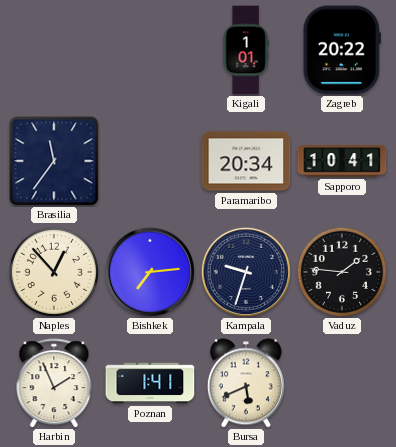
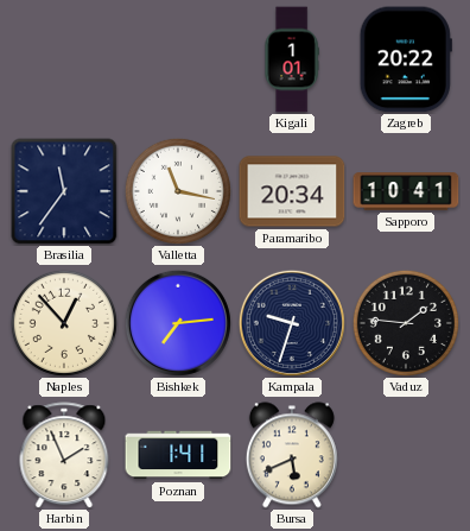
Valletta: none -> 11:17
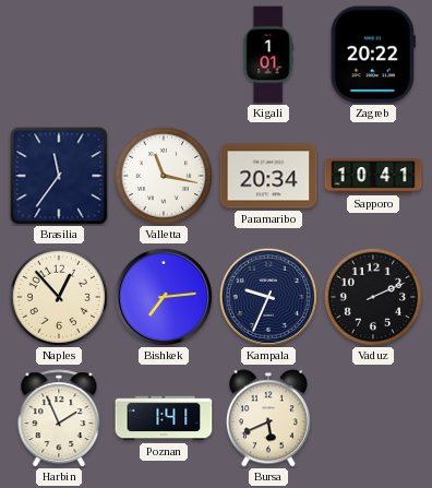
Kampala: 9:33 -> 9:34
Vaduz: 1:46 -> 2:11
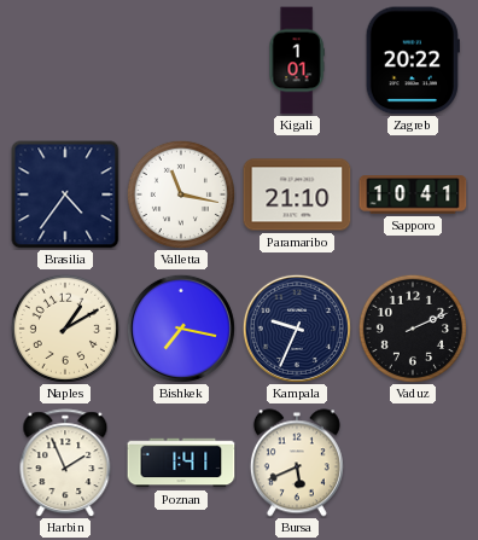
Brasilia: 11:36 -> 4:36
Paramaribo: 20:34 -> 21:10
Naples: 12:53 -> 1:10
Bishkek: 7:14 -> 7:17
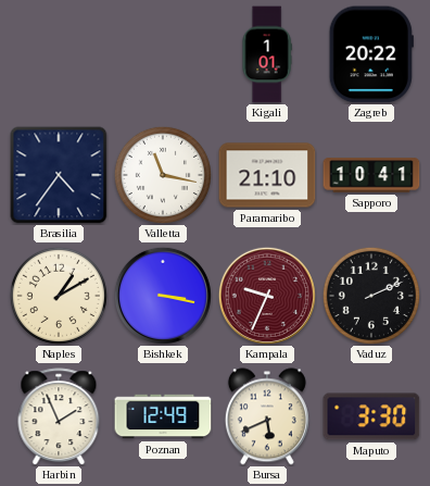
Bishkek: 7:17 -> 3:17
Kampala dial: navy -> burgundy
Poznan: 1:41 -> 12:49
Maputo: none -> 3:30
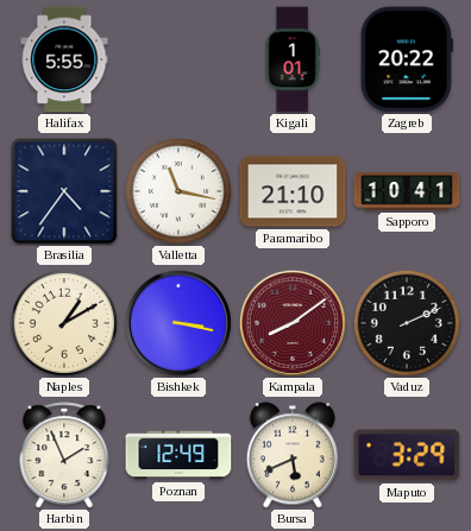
Halifax: none -> 5:55
Kampala: 9:34 -> 8:09
Maputo: 3:30 -> 3:29
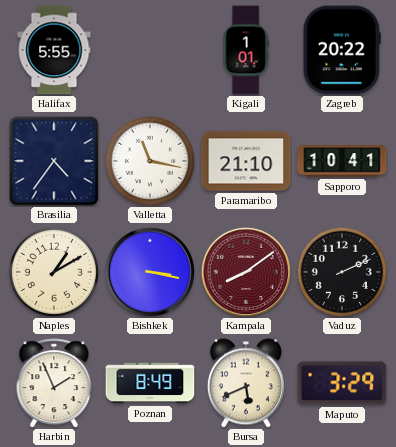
Poznan: 12:49 -> 8:49
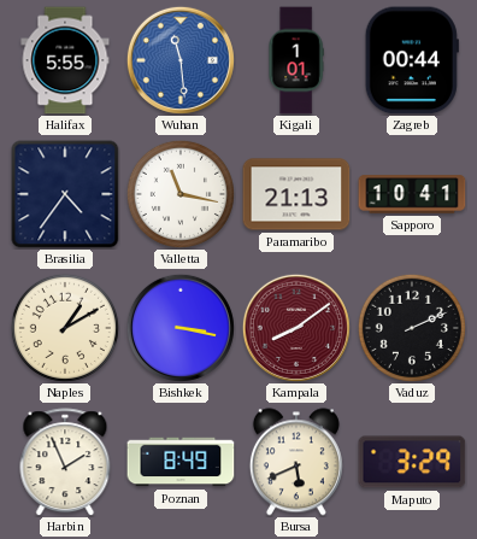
Wuhan: none -> 11:29
Zagreb: 20:22 -> 00:44
Paramaribo: 21:10 -> 21:13
